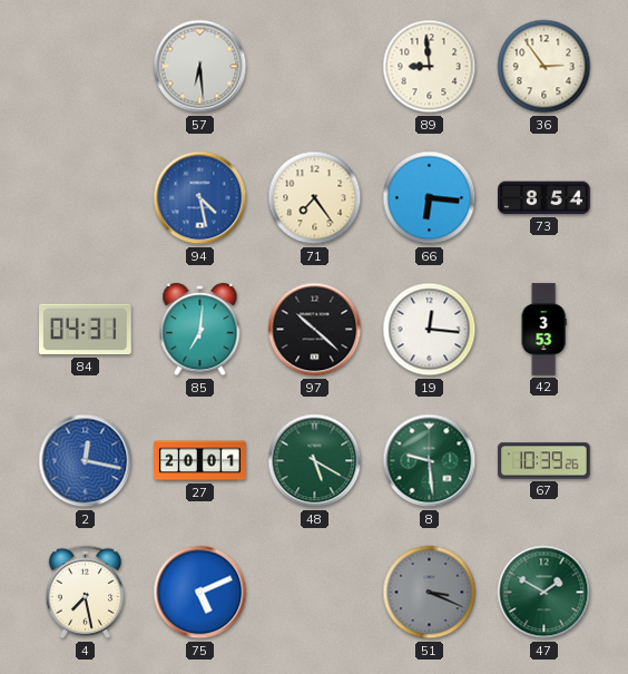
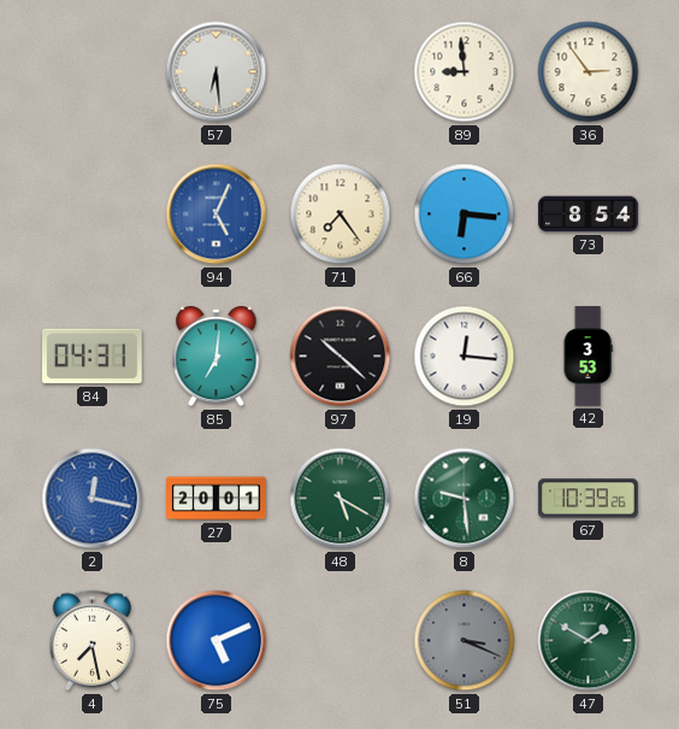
94: 4:28 -> 5:04
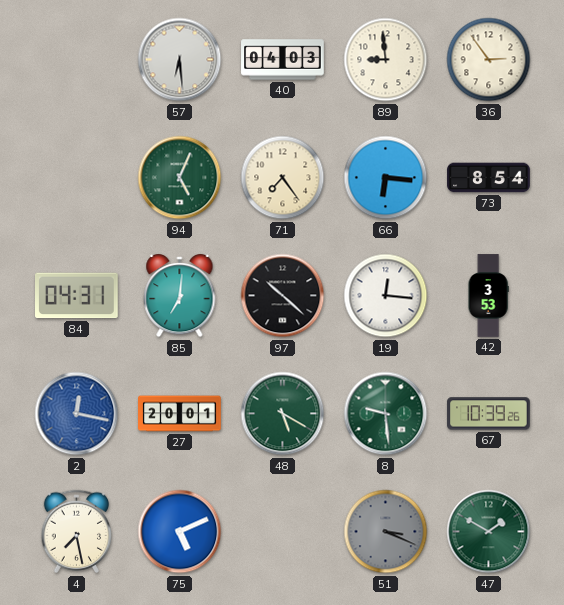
40: none -> 04:03
94 dial: blue -> green
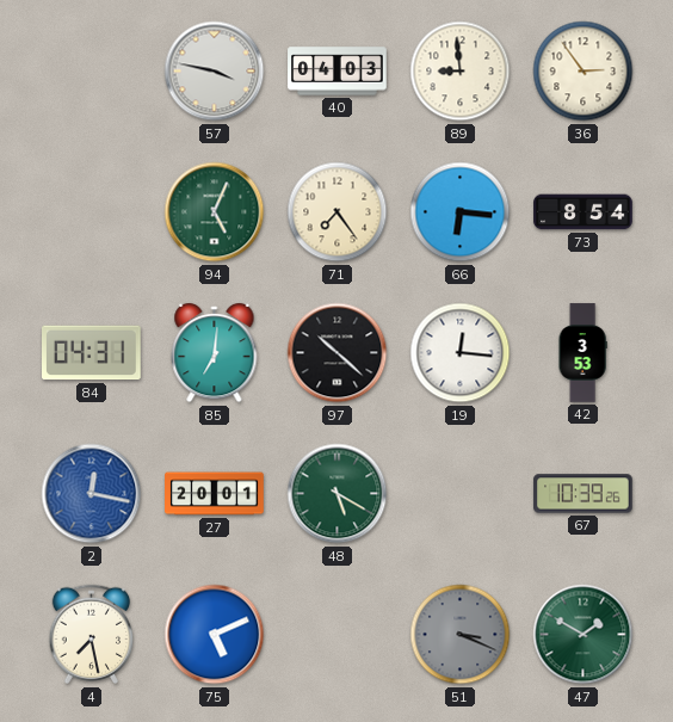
57: 6:29 -> 3:47
8: 9:29 -> none
